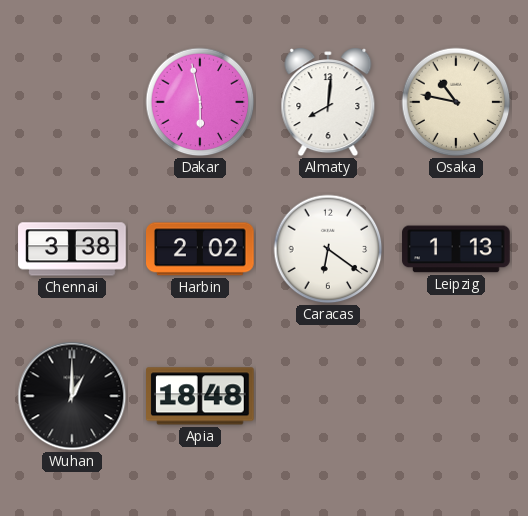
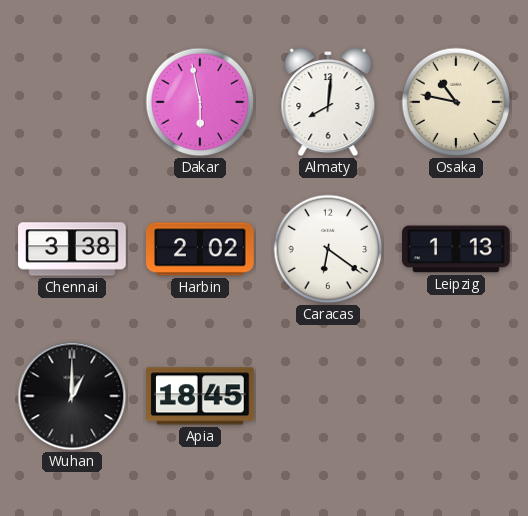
Apia: 18:48 -> 18:45
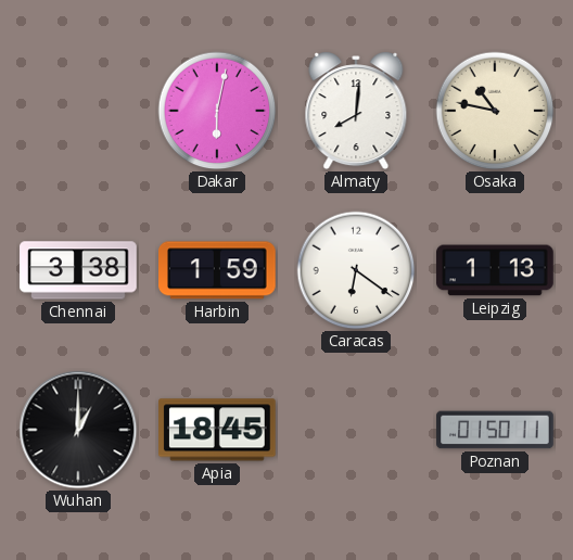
Dakar: 5:58 -> 6:02
Harbin: 2:02 -> 1:59
Poznan: none -> 01:50
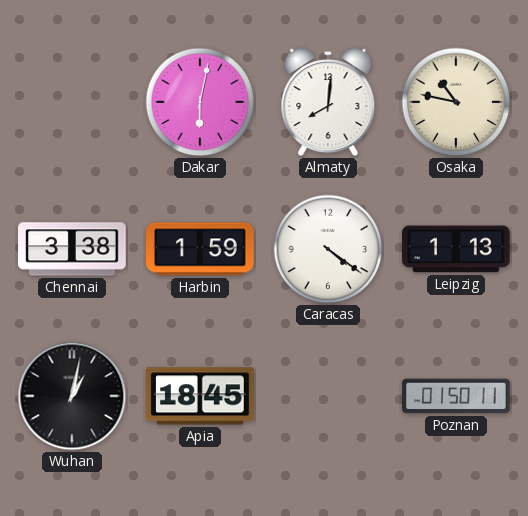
Caracas: 6:21 -> 4:21
Wuhan: 1:00 -> 1:02
